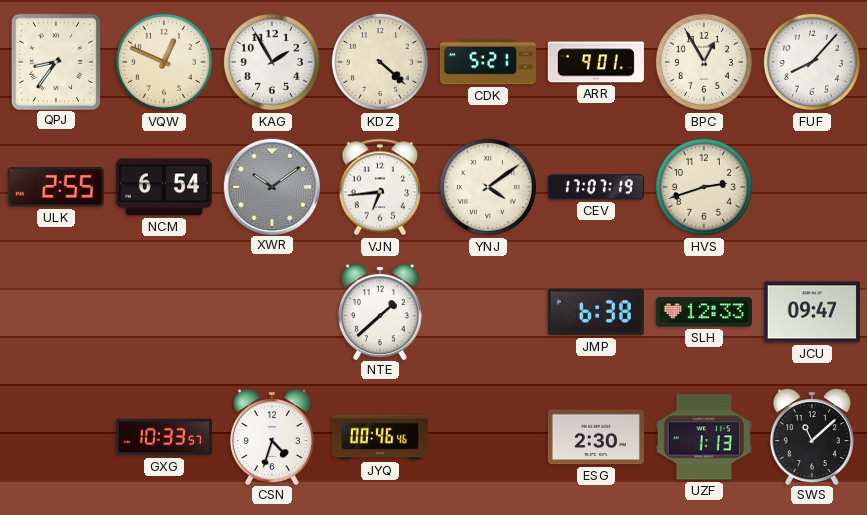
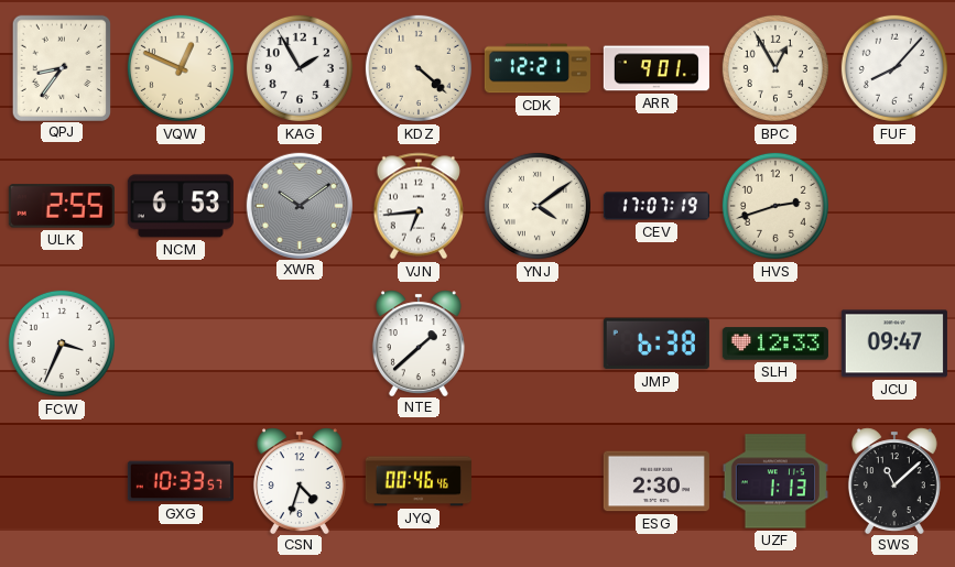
CDK: 5:21 -> 12:21
NCM: 6:54 -> 6:53
FCW: none -> 3:34
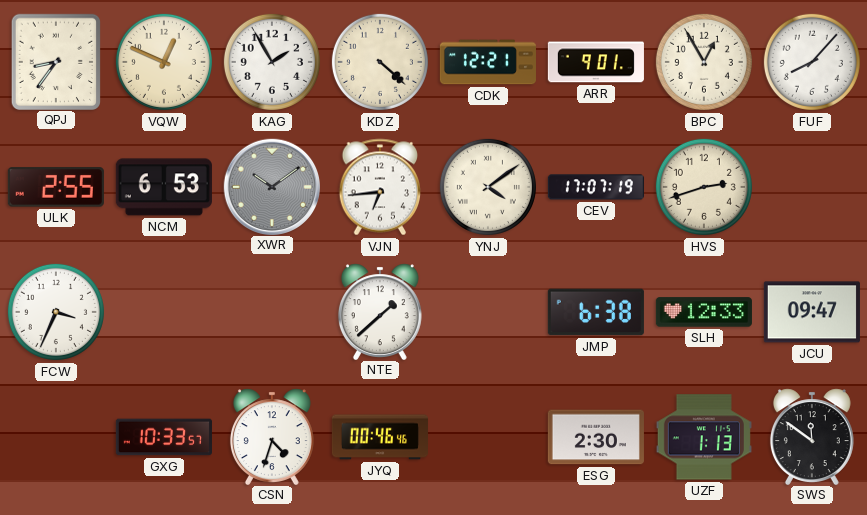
SWS: 11:08 -> 11:51
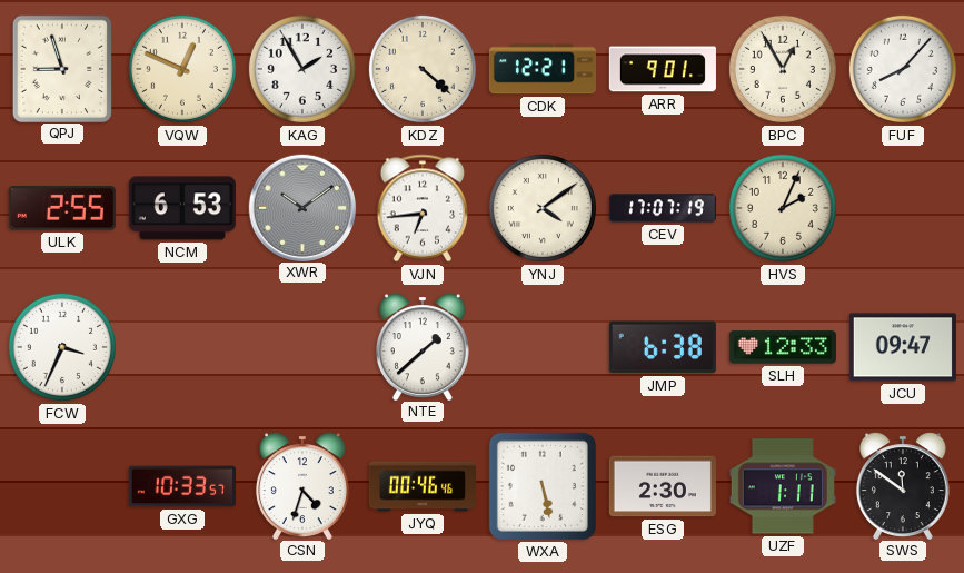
QPJ: 8:36 -> 8:57
HVS: 2:42 -> 2:04
WXA: none -> 5:28
UZF: 1:13 -> 1:11
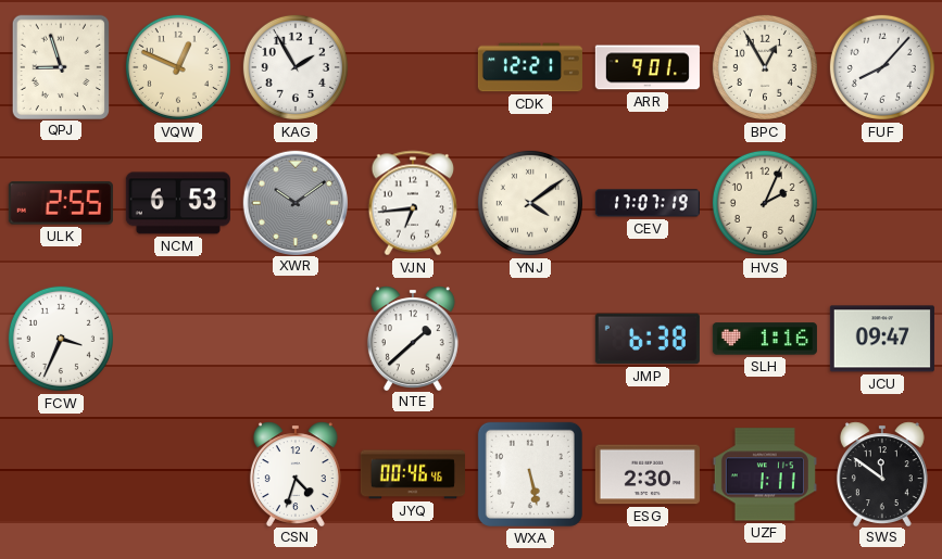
KDZ: 4:22 -> none
SLH: 12:33 -> 1:16
GXG: 10:33 -> none
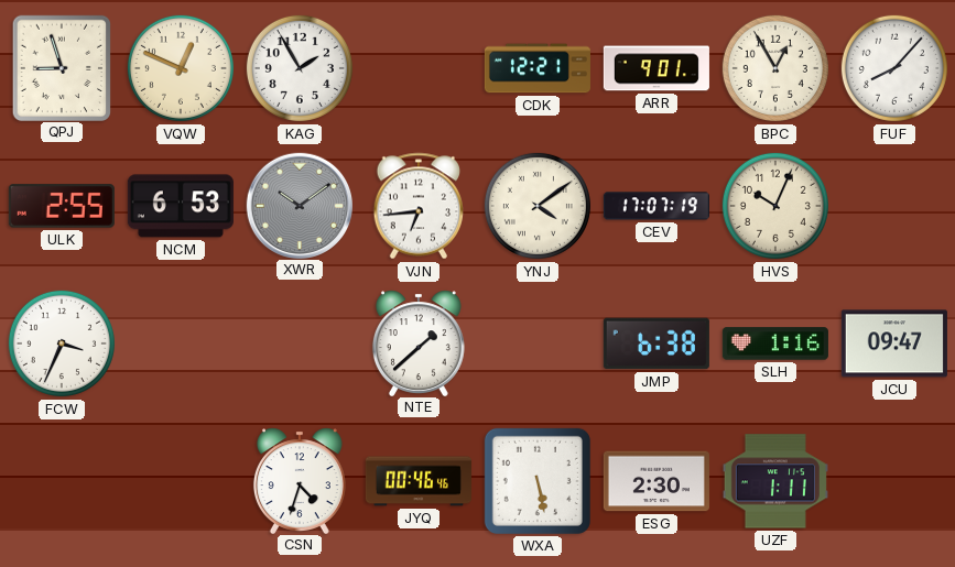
HVS: 2:04 -> 10:04
SWS: 11:51 -> none
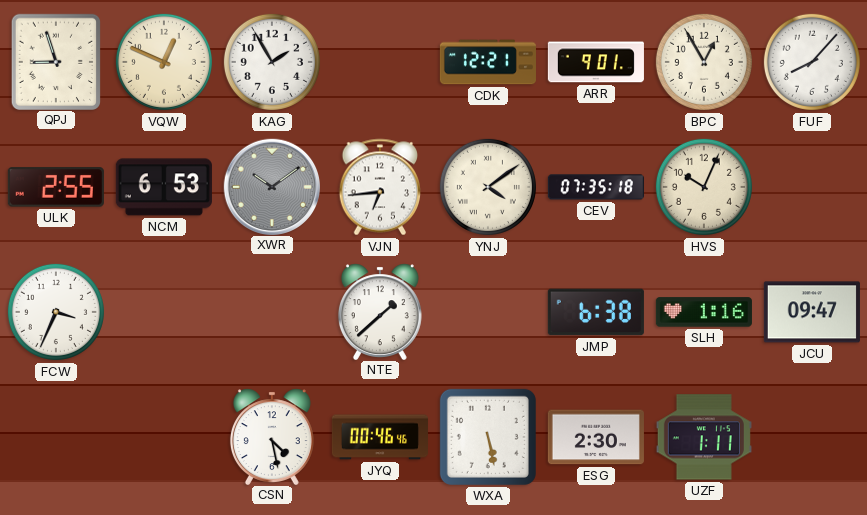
CEV: 17:07 -> 07:35
CSN: 4:33 -> 4:28
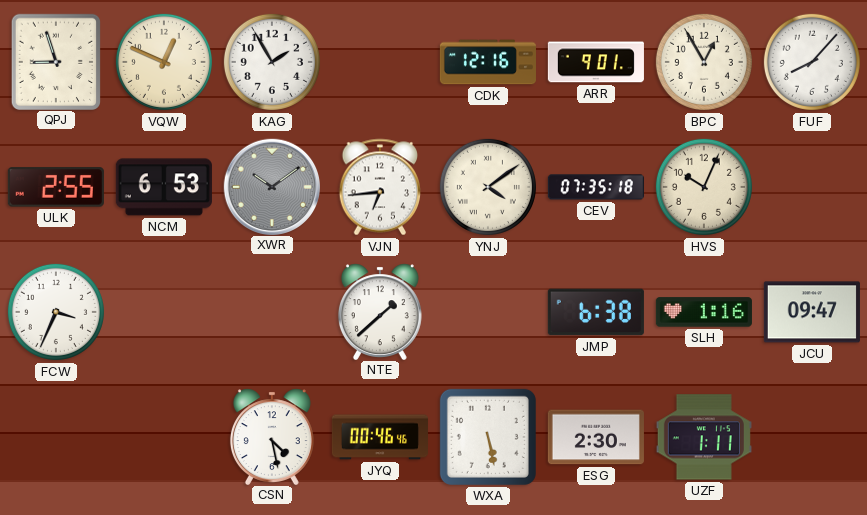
CDK: 12:21 -> 12:16
